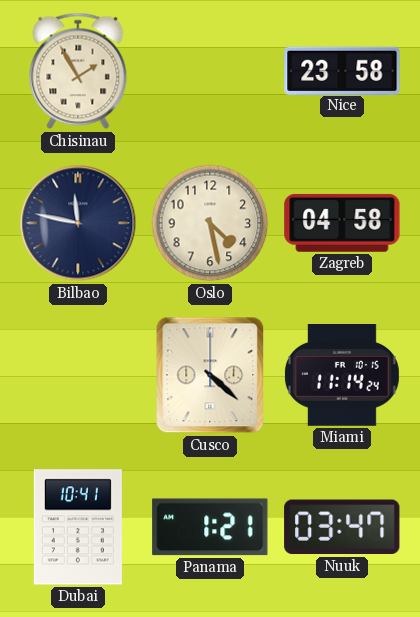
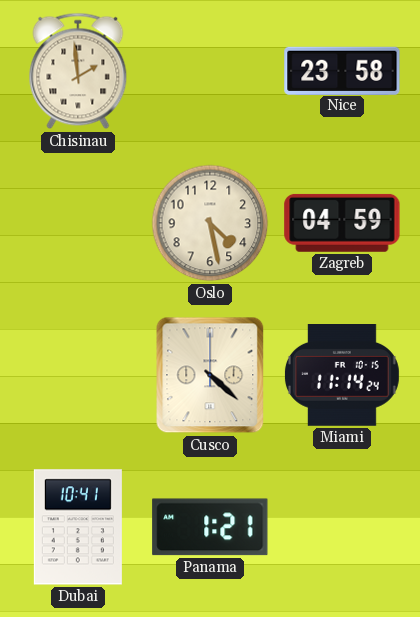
Chisinau: 1:55 -> 1:59
Bilbao: 11:47 -> none
Zagreb: 04:58 -> 04:59
Nuuk: 03:47 -> none
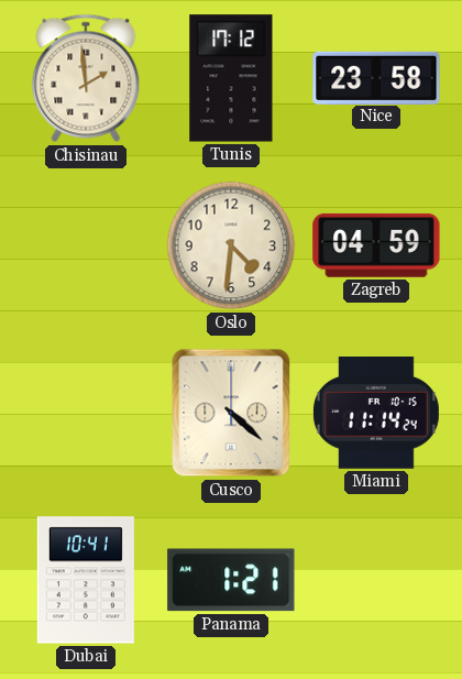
Tunis: none -> 17:12
Oslo: 4:28 -> 4:31
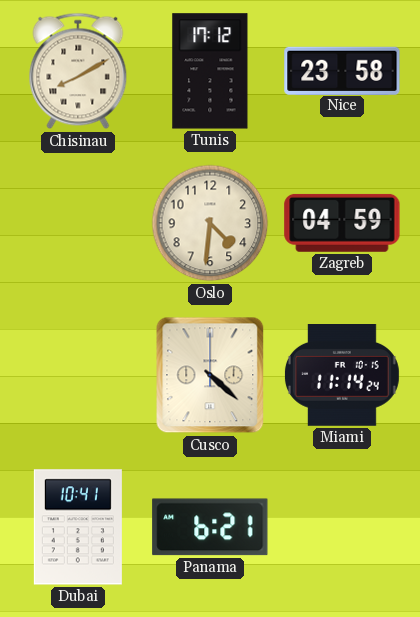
Chisinau: 1:59 -> 8:10
Panama: 1:21 -> 6:21
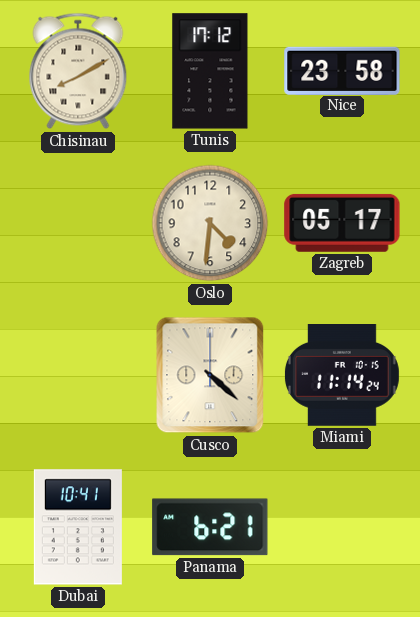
Zagreb: 04:59 -> 05:17
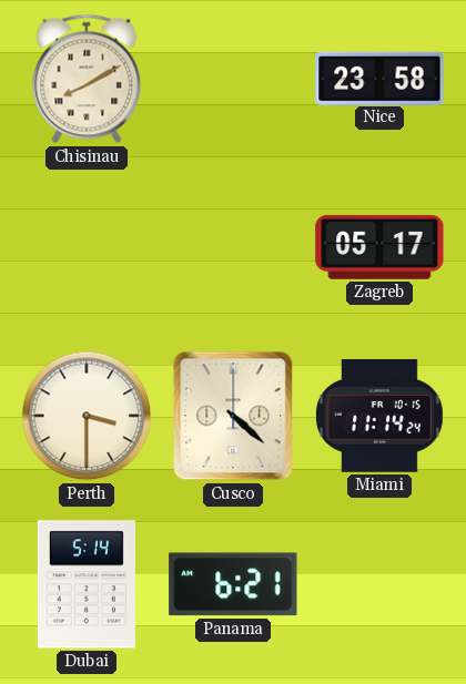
Tunis: 17:12 -> none
Oslo: 4:31 -> none
Perth: none -> 3:30
Dubai: 10:41 -> 5:14
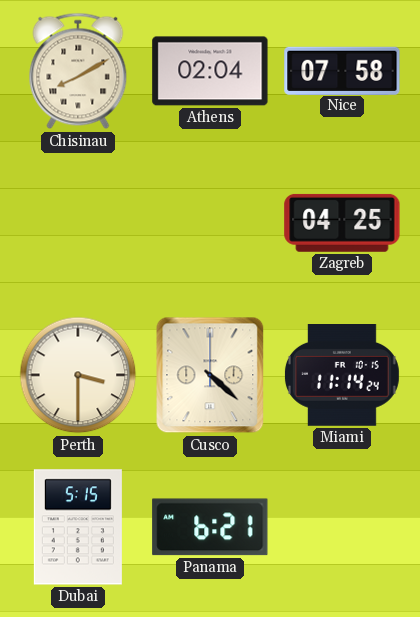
Athens: none -> 02:04
Nice: 23:58 -> 07:58
Zagreb: 05:17 -> 04:25
Dubai: 5:14 -> 5:15
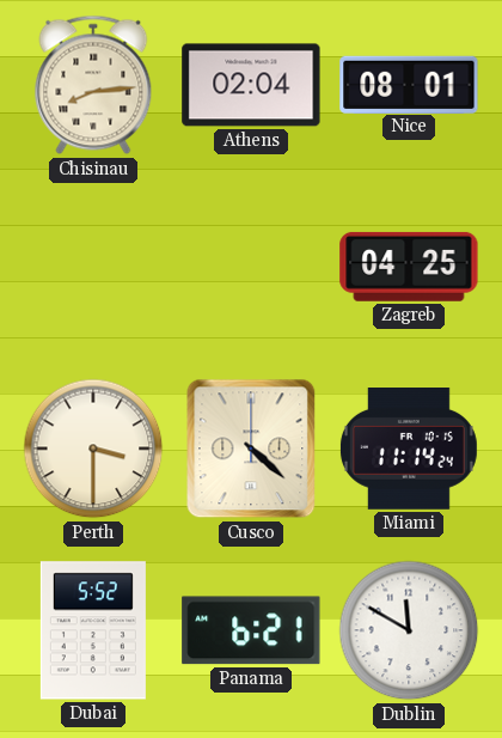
Chisinau: 8:10 -> 8:14
Nice: 07:58 -> 08:01
Dubai: 5:15 -> 5:52
Dublin: none -> 11:50
